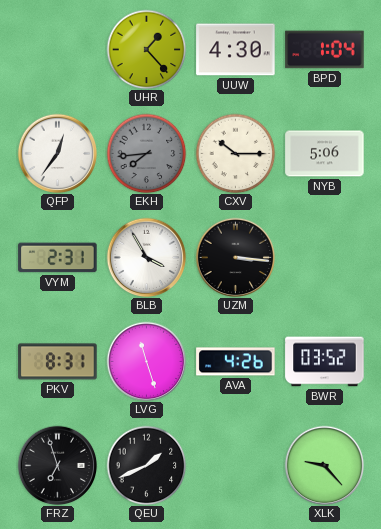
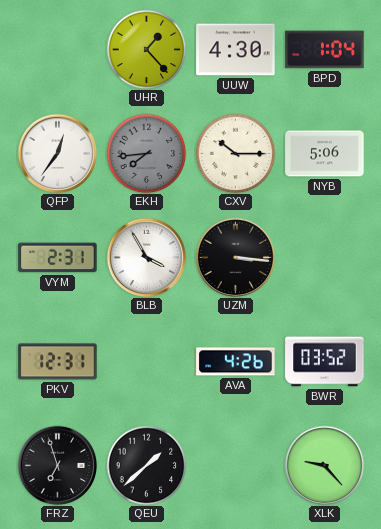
PKV: 8:31 -> 12:31
LVG: 11:27 -> none
QEU: 1:41 -> 1:38
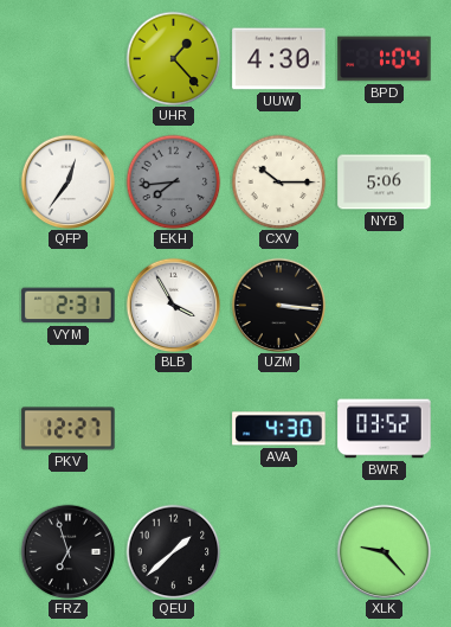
PKV: 12:31 -> 12:27
AVA: 4:26 -> 4:30
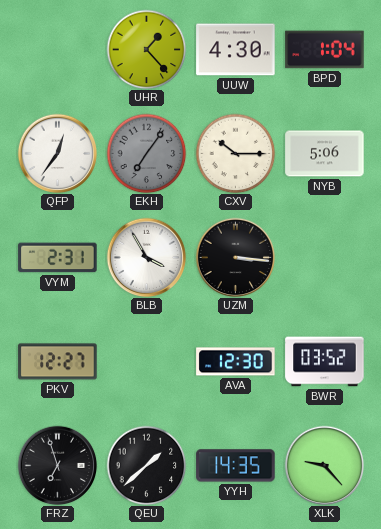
EKH: 7:44 -> 7:06
AVA: 4:30 -> 12:30
YYH: none -> 14:35
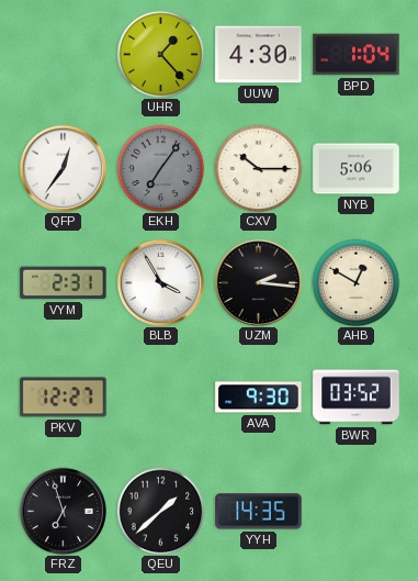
UZM: 3:16 -> 2:16
AHB: none -> 12:50
AVA: 12:30 -> 9:30
XLK: 9:23 -> none
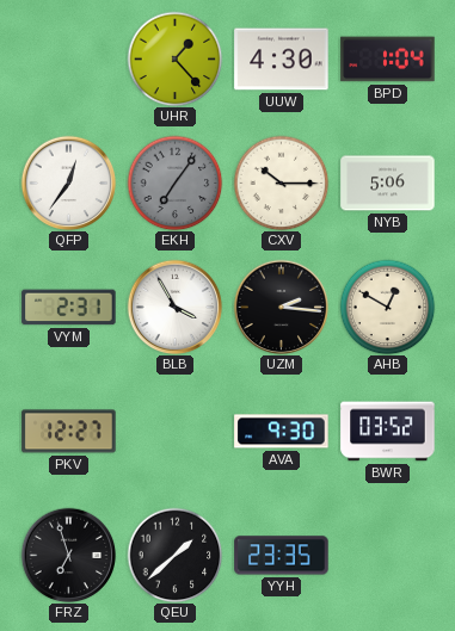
YYH: 14:35 -> 23:35
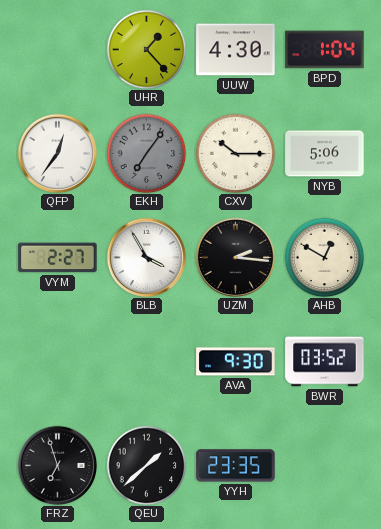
VYM: 2:31 -> 2:27
PKV: 12:27 -> none
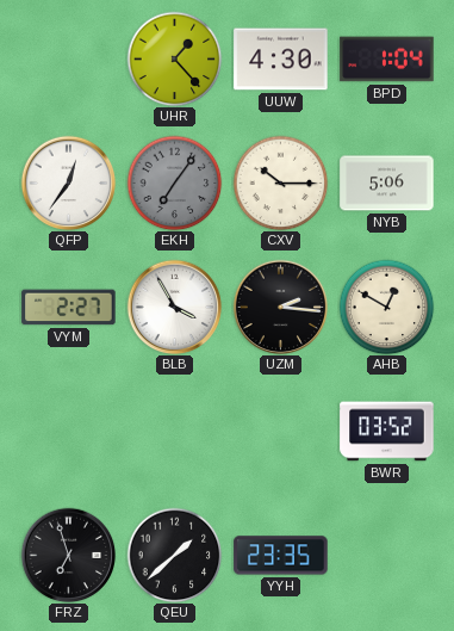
AVA: 9:30 -> none
